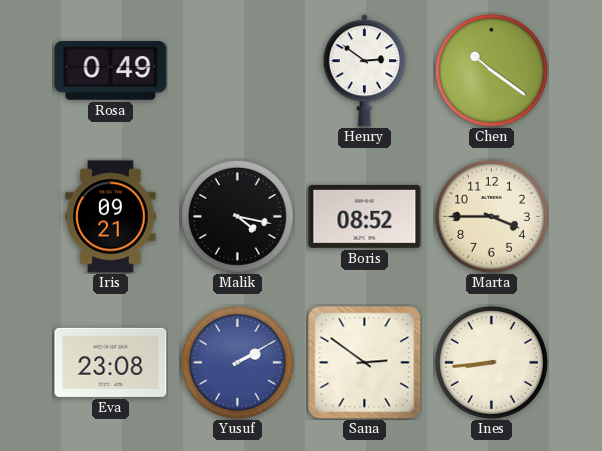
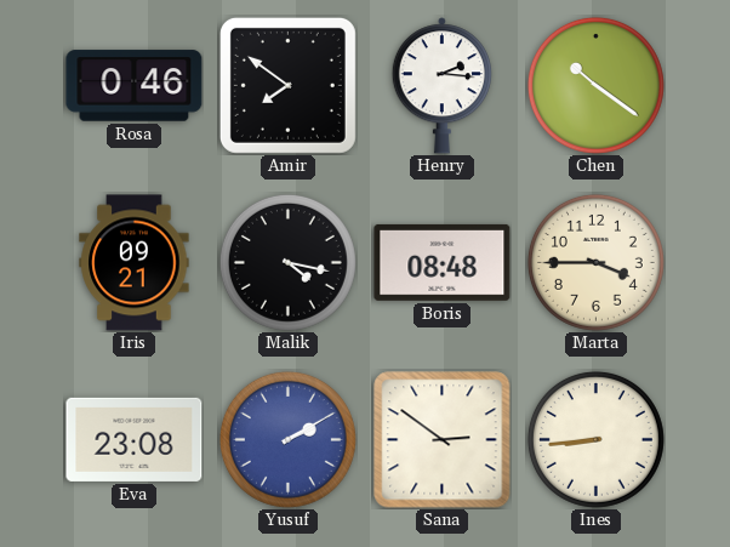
Rosa: 0:49 -> 0:46
Amir: none -> 7:51
Henry: 2:51 -> 2:16
Boris: 08:52 -> 08:48
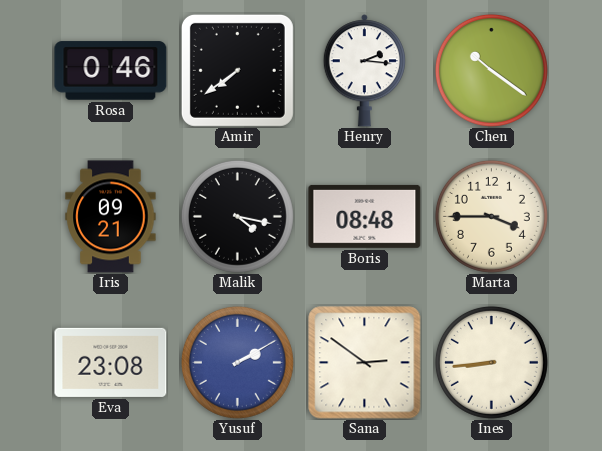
Amir: 7:51 -> 7:39
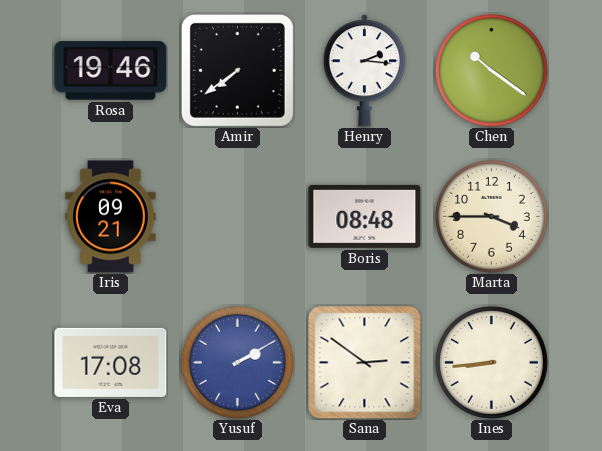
Rosa: 0:46 -> 19:46
Malik: 4:17 -> none
Eva: 23:08 -> 17:08
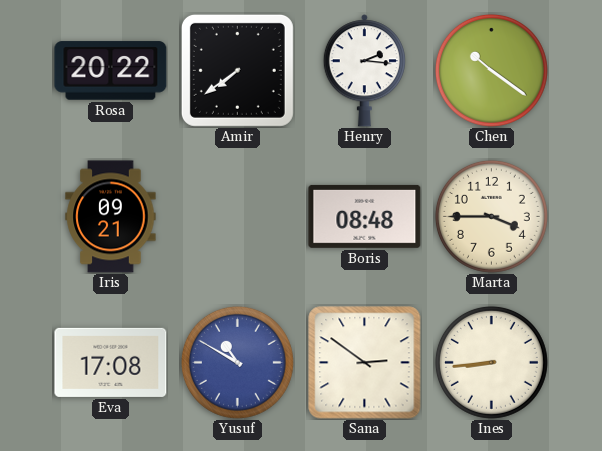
Rosa: 19:46 -> 20:22
Yusuf: 2:10 -> 10:50
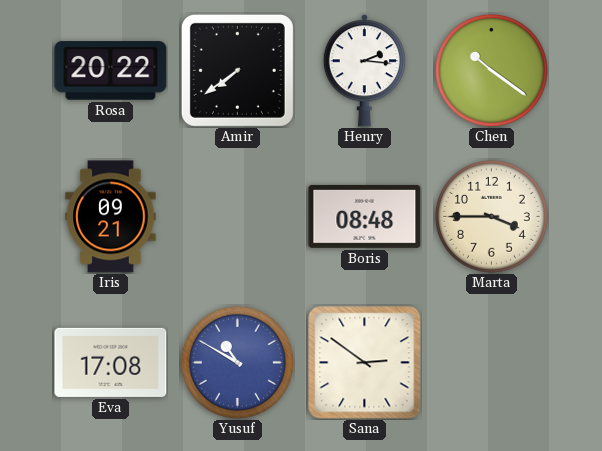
Ines: 8:44 -> none
